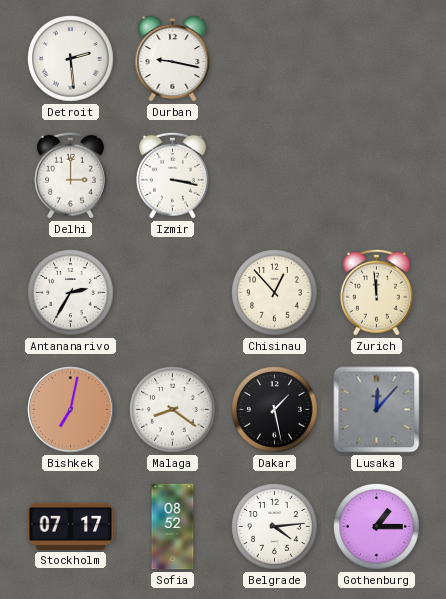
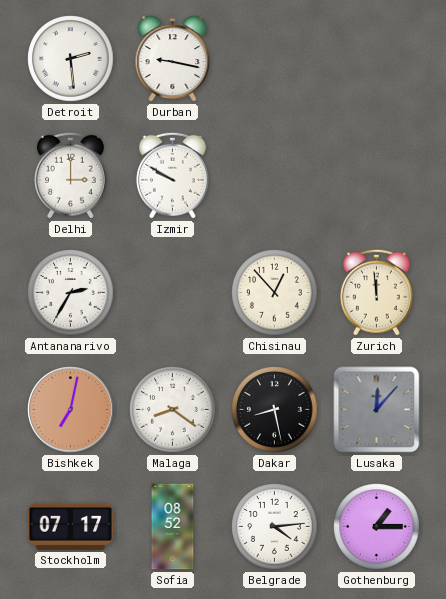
Izmir: 3:17 -> 9:50
Dakar: 1:28 -> 8:28
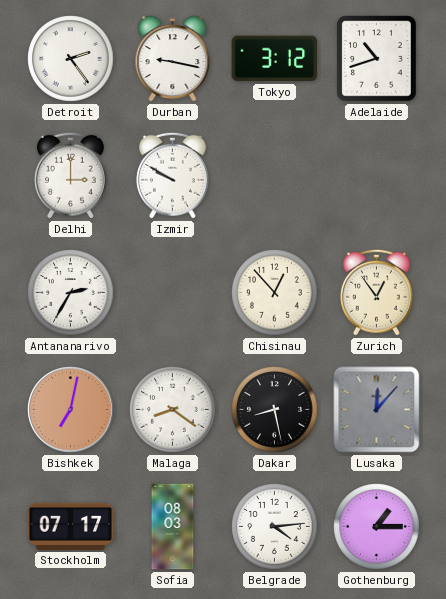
Detroit: 2:29 -> 2:24
Tokyo: none -> 3:12
Adelaide: none -> 10:42
Zurich: 11:59 -> 12:54
Sofia: 08:52 -> 08:03
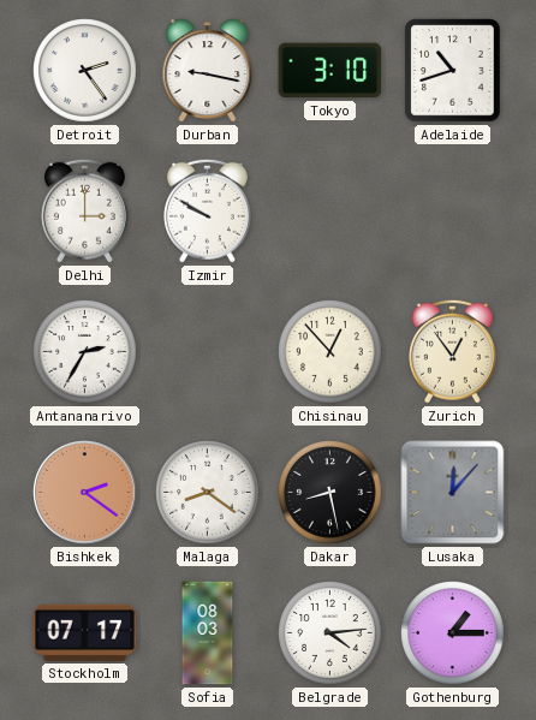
Tokyo: 3:12 -> 3:10
Bishkek: 7:02 -> 2:21
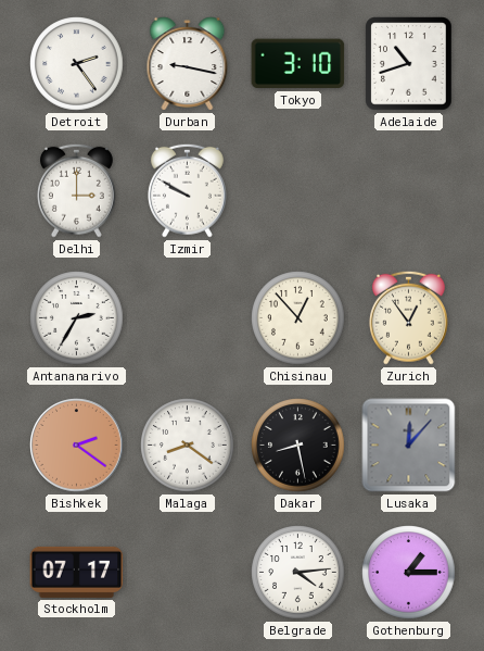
Sofia: 08:03 -> none
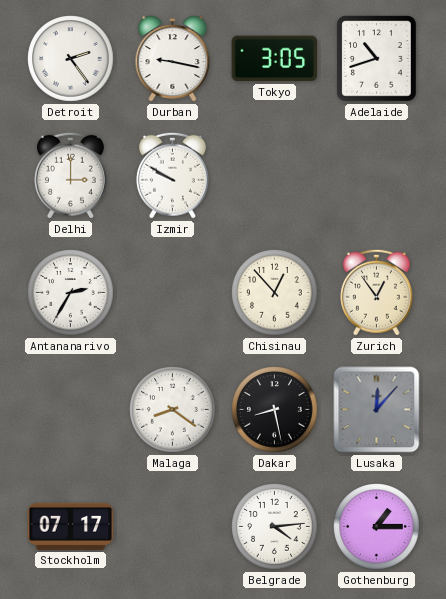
Tokyo: 3:10 -> 3:05
Bishkek: 2:21 -> none
